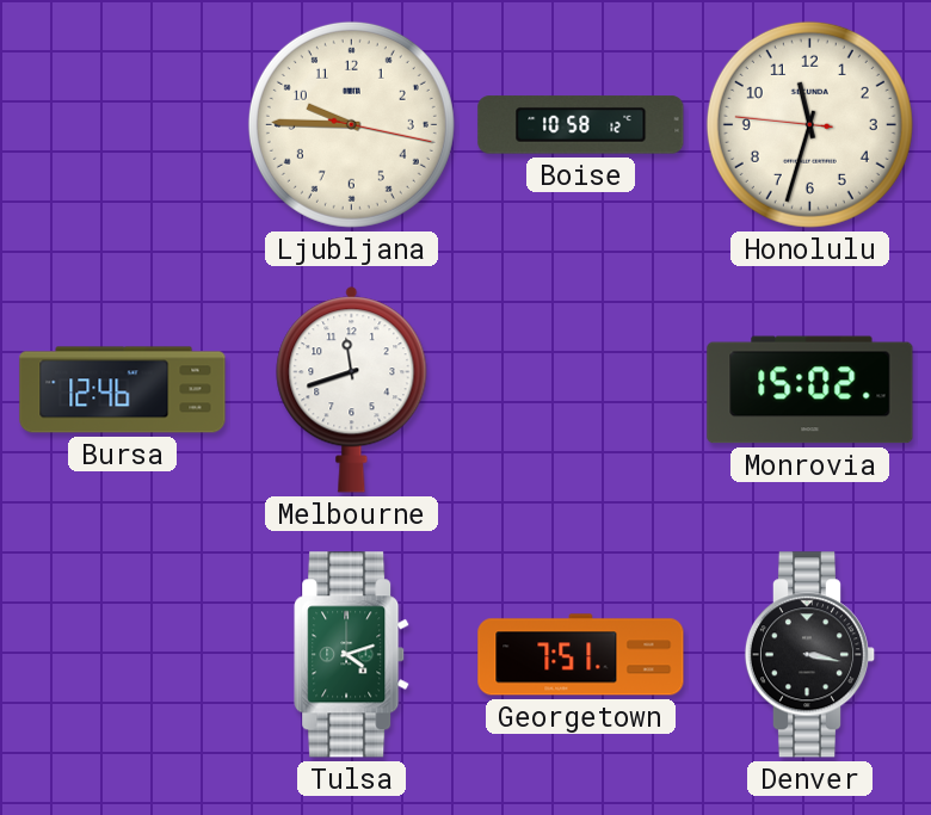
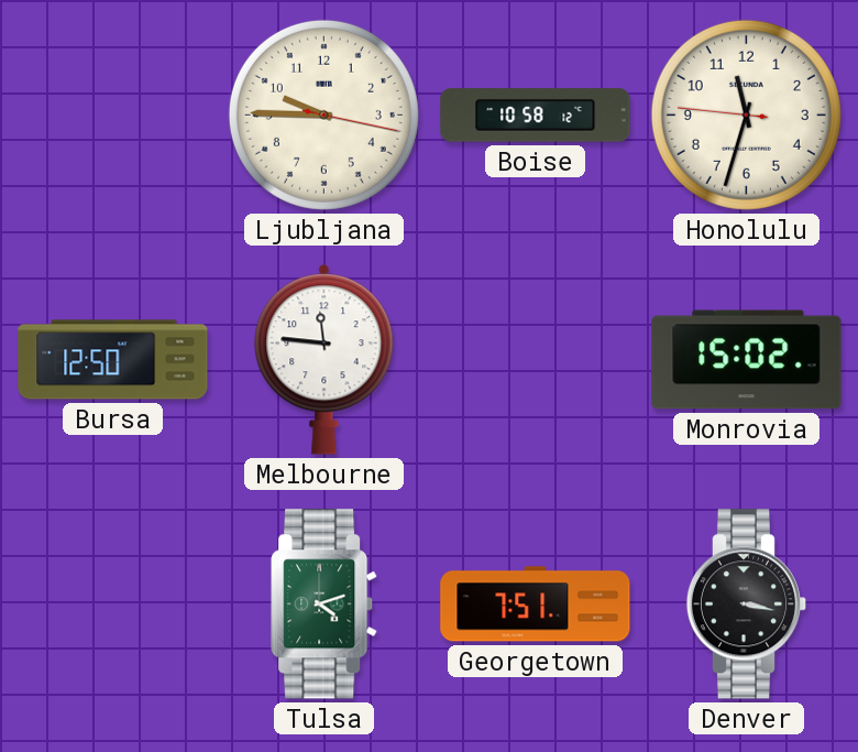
Bursa: 12:46 -> 12:50
Melbourne: 11:42 -> 11:46
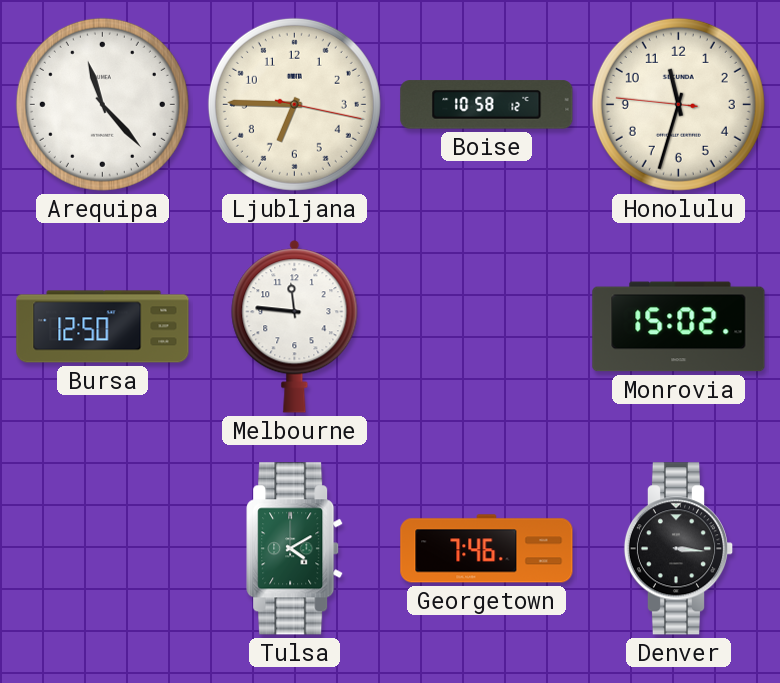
Arequipa: none -> 11:23
Ljubljana: 9:45 -> 6:45
Tulsa: 4:12 -> 4:10
Georgetown: 7:51 -> 7:46
Denver: 3:17 -> 3:16
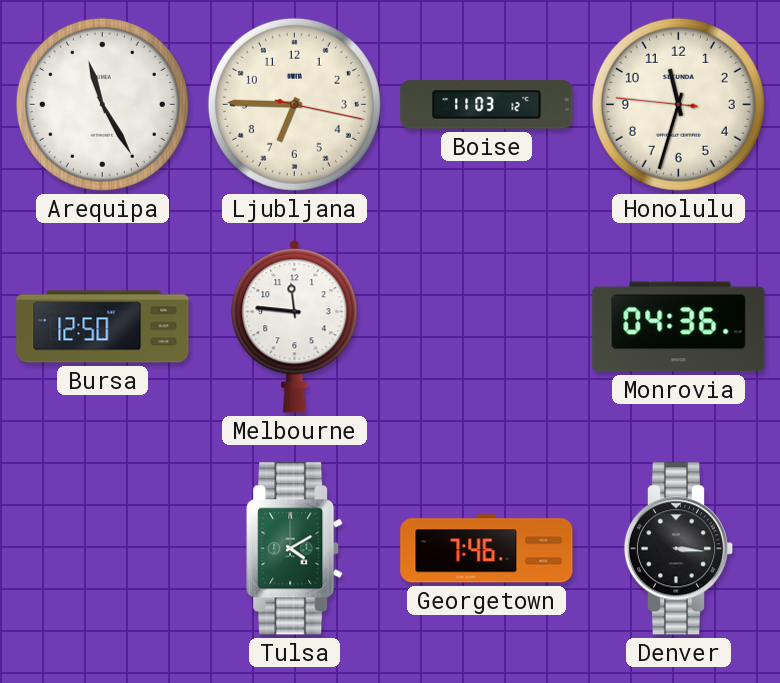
Arequipa: 11:23 -> 11:25
Boise: 10:58 -> 11:03
Monrovia: 15:02 -> 04:36
